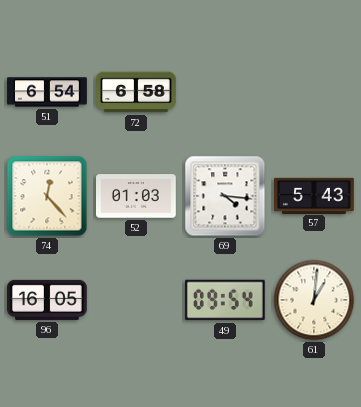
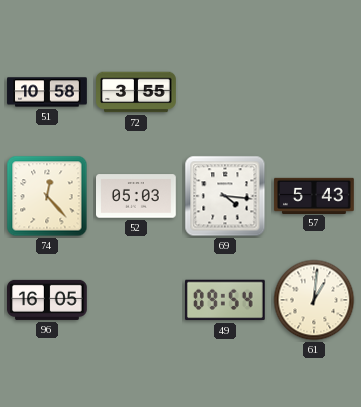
51: 6:54 -> 10:58
72: 6:58 -> 3:55
52: 01:03 -> 05:03
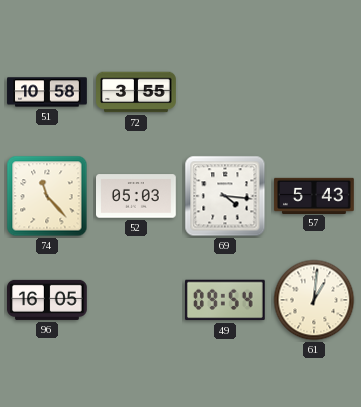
74: 12:23 -> 11:23
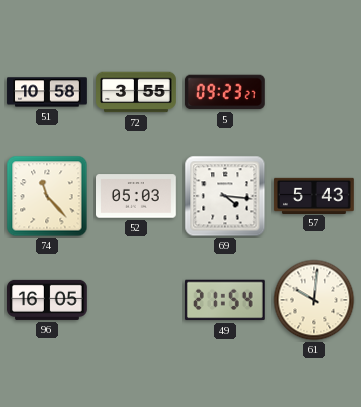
5: none -> 09:23
49: 09:54 -> 21:54
61: 1:01 -> 10:01
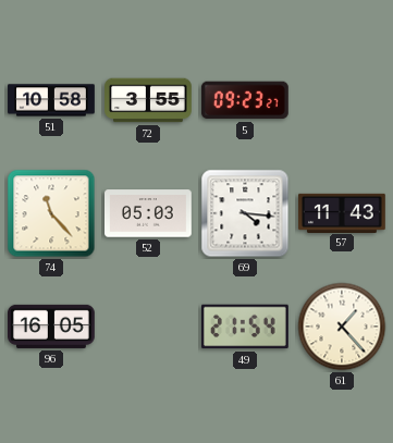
57: 5:43 -> 11:43
61: 10:01 -> 1:23
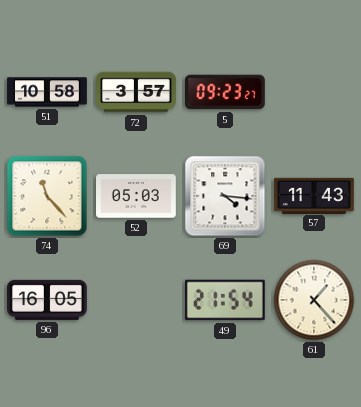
72: 3:55 -> 3:57
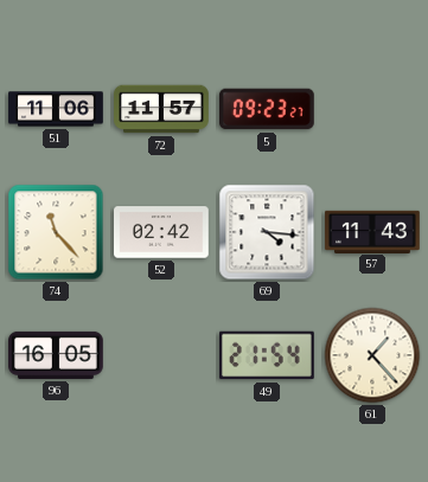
51: 10:58 -> 11:06
72: 3:57 -> 11:57
52: 05:03 -> 02:42
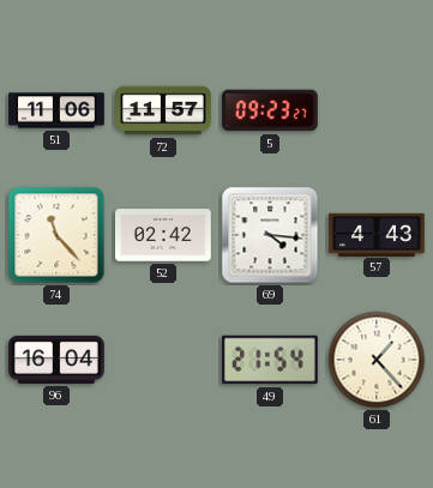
57: 11:43 -> 4:43
96: 16:05 -> 16:04
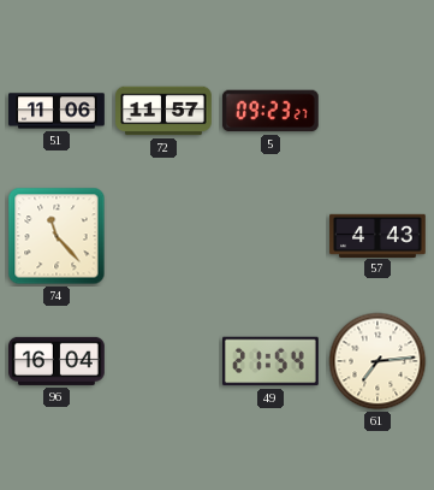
52: 02:42 -> none
69: 4:16 -> none
61: 1:23 -> 7:14
